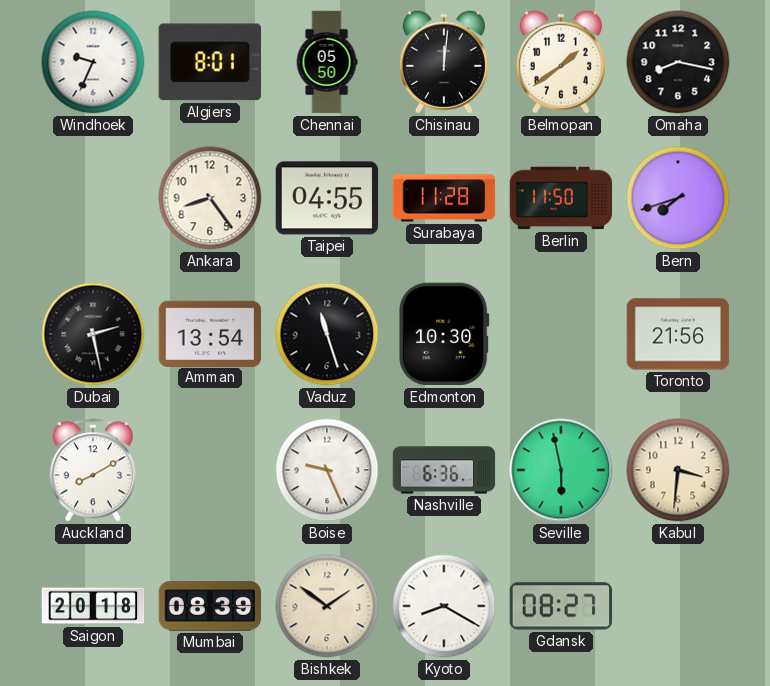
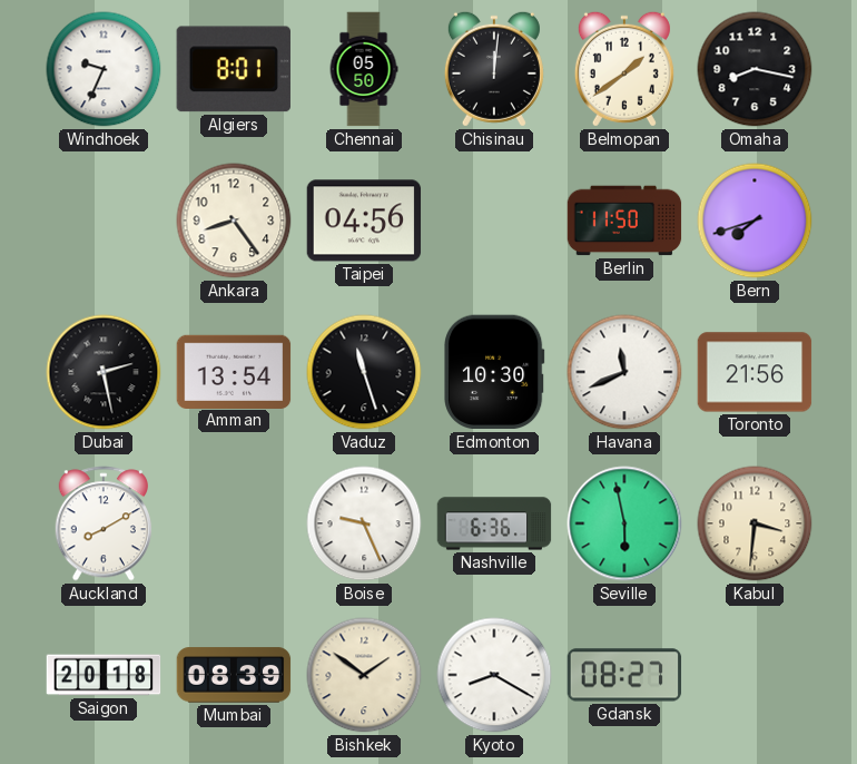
Taipei: 04:55 -> 04:56
Surabaya: 11:28 -> none
Havana: none -> 11:41
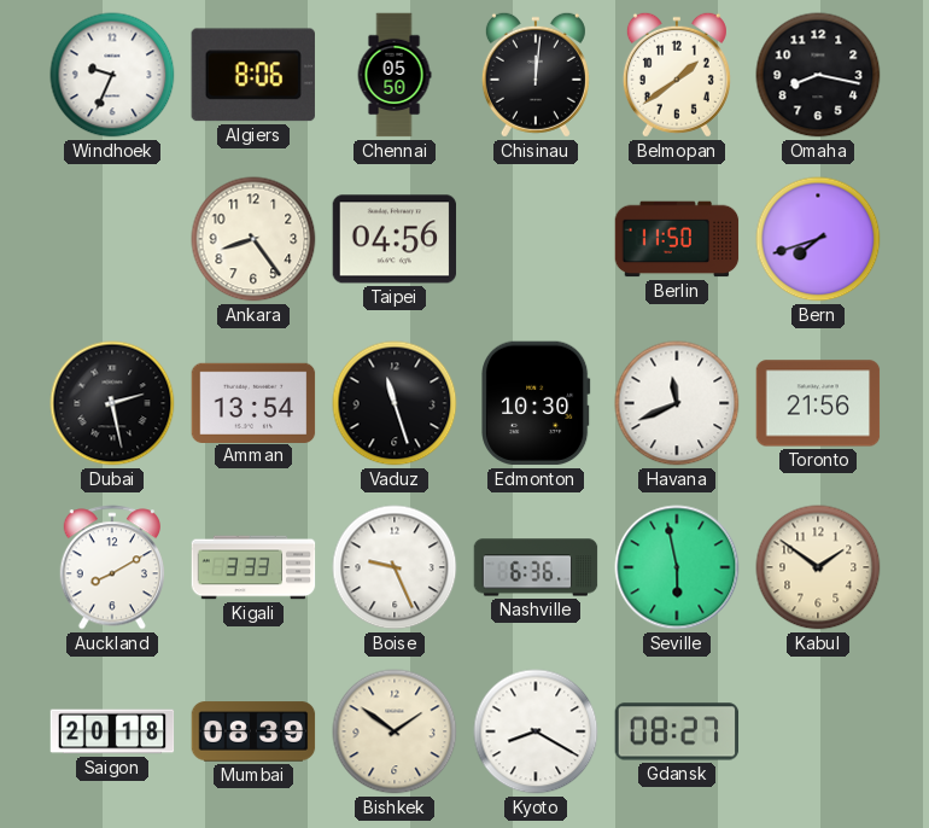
Algiers: 8:01 -> 8:06
Kigali: none -> 3:33
Kabul: 3:31 -> 1:51
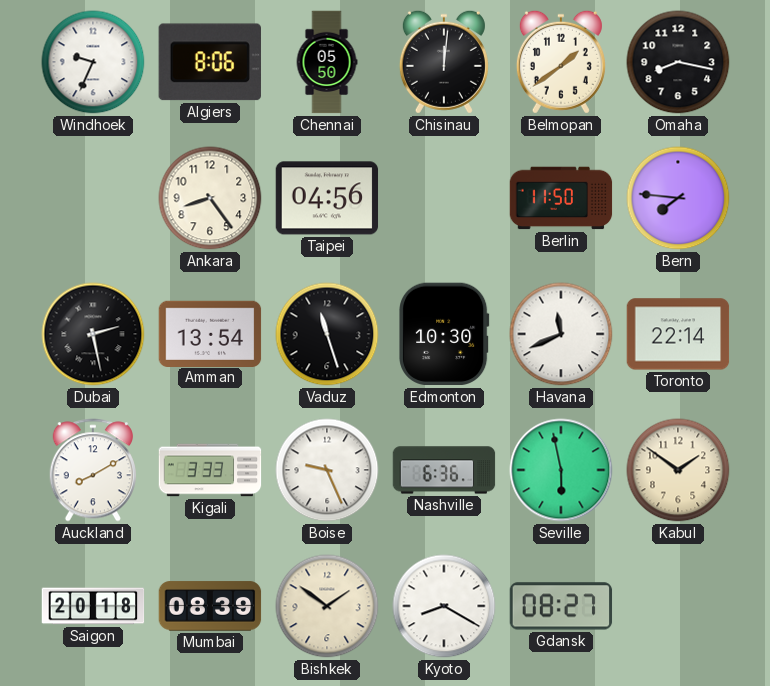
Bern: 7:42 -> 7:46
Toronto: 21:56 -> 22:14
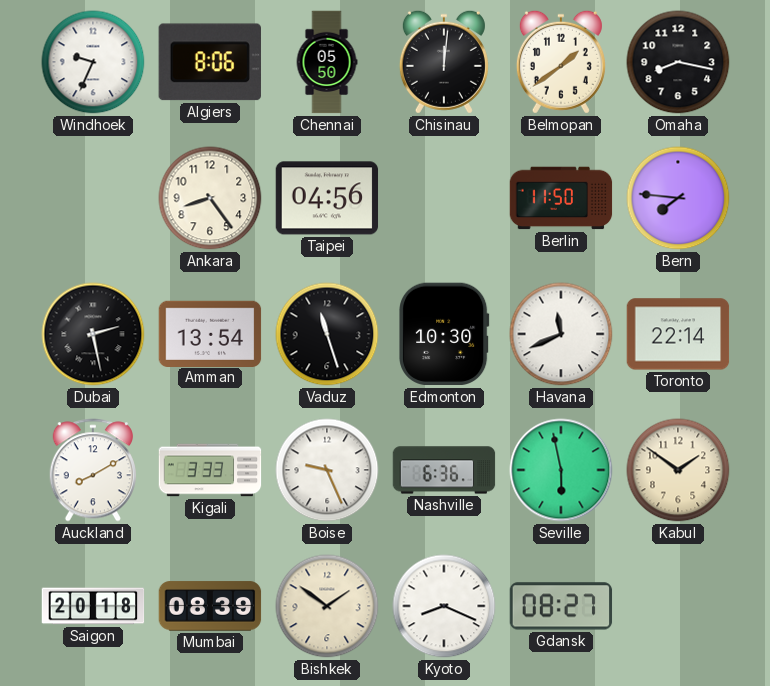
Kyoto: 8:20 -> 8:19
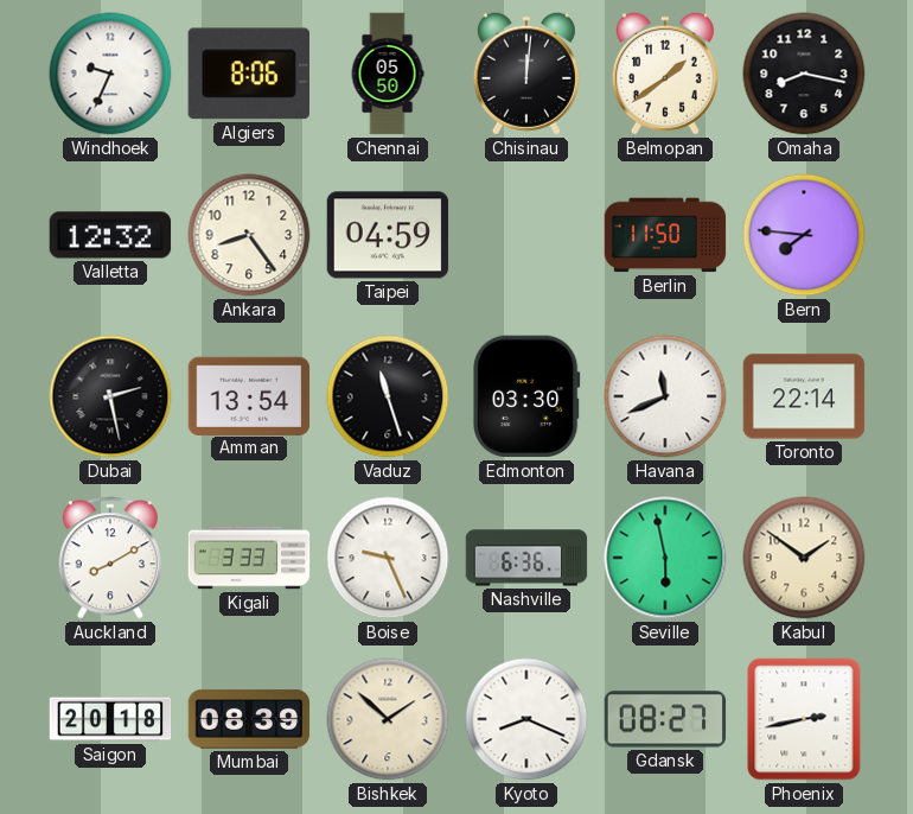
Valletta: none -> 12:32
Taipei: 04:56 -> 04:59
Edmonton: 10:30 -> 03:30
Bishkek: 1:51 -> 1:52
Phoenix: none -> 2:43
